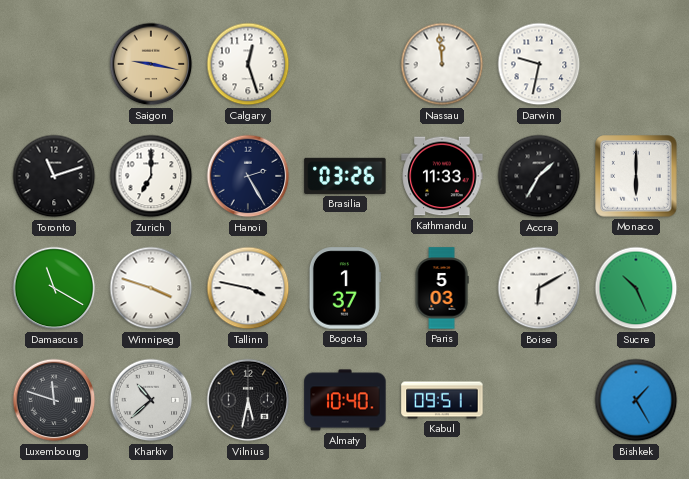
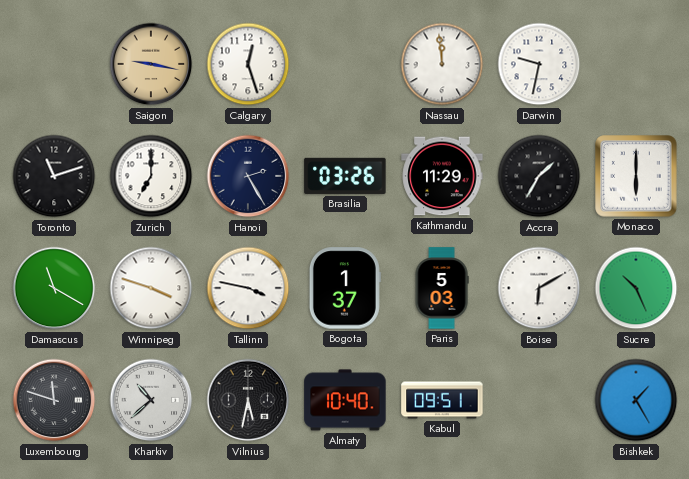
Kathmandu: 11:33 -> 11:29
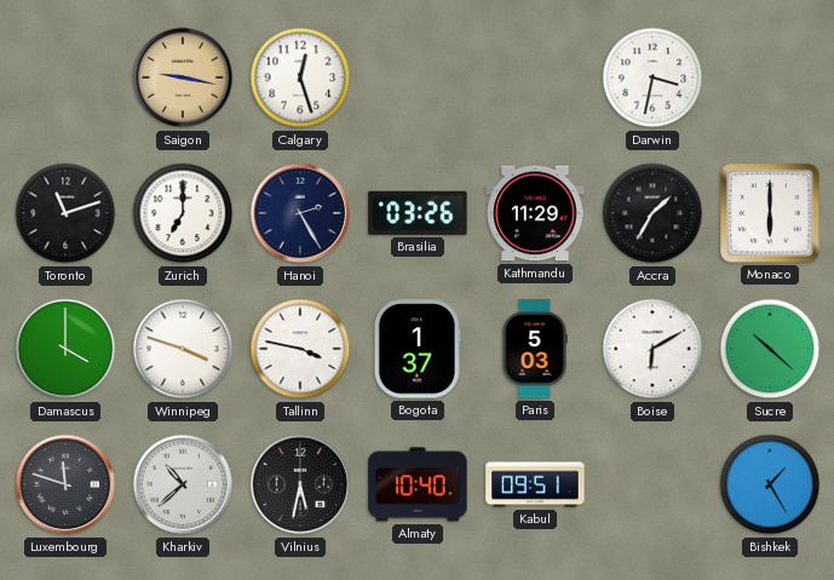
Nassau: 11:59 -> none
Darwin: 9:32 -> 3:32
Damascus: 11:20 -> 4:00
Sucre: 10:26 -> 10:22
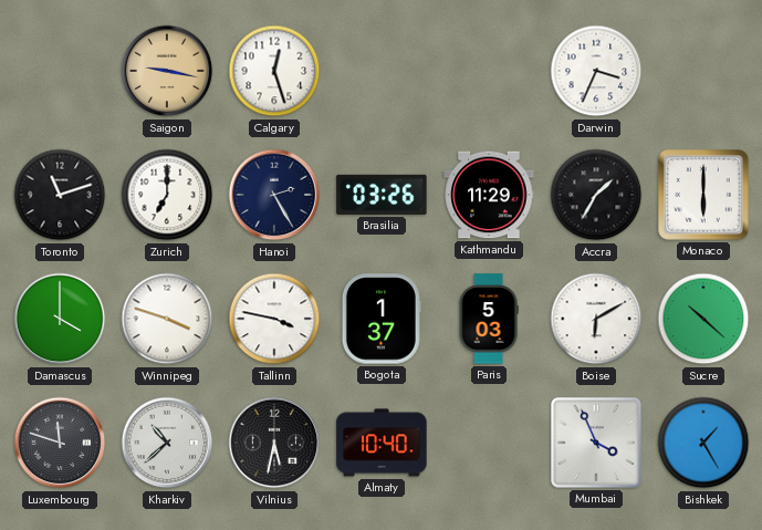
Darwin: 3:32 -> 3:34
Kabul: 09:51 -> none
Mumbai: none -> 3:56
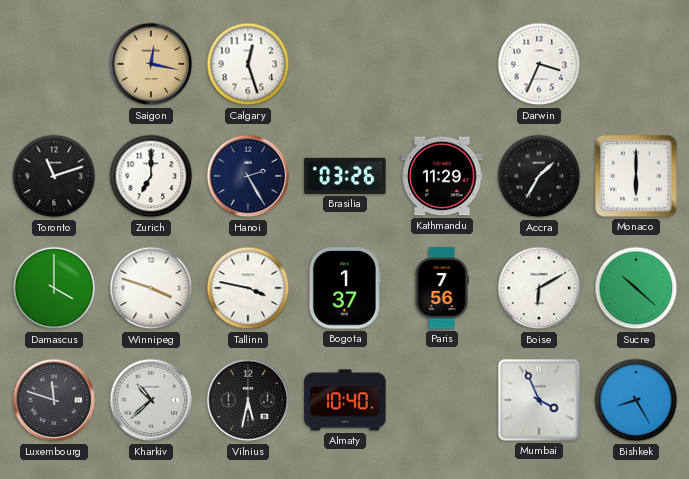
Saigon: 9:17 -> 12:17
Paris: 5:03 -> 7:56
Bishkek: 1:25 -> 8:25
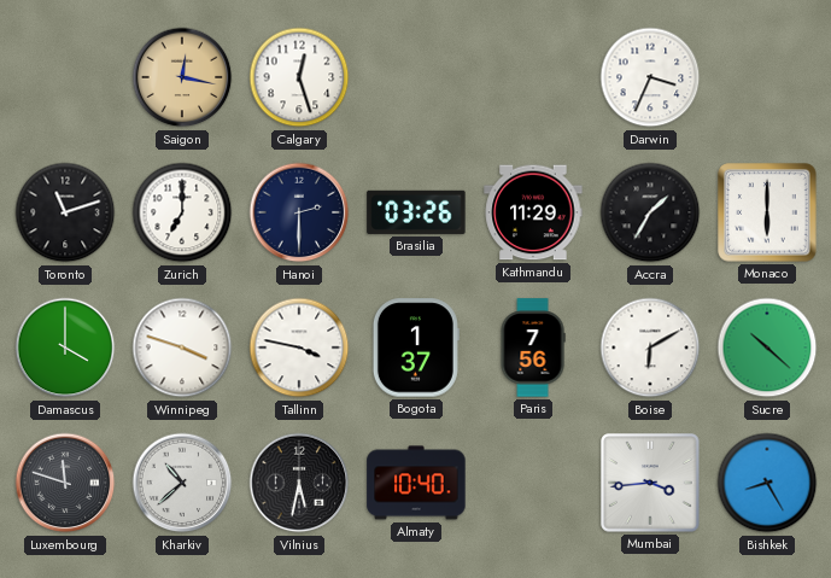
Hanoi: 2:25 -> 2:30
Mumbai: 3:56 -> 3:44
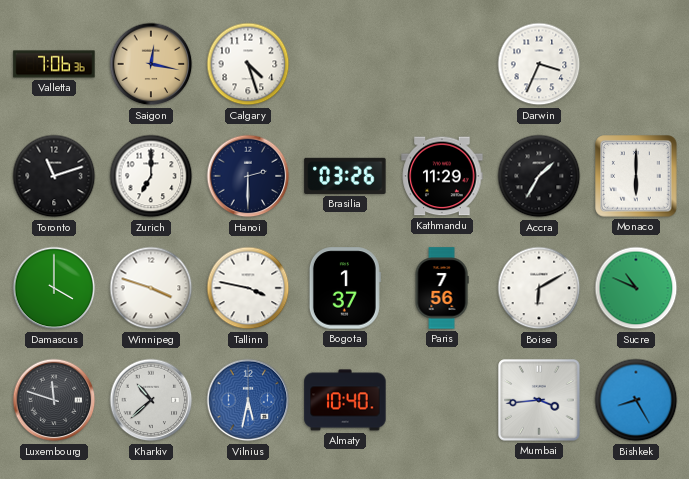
Valletta: none -> 7:06
Calgary: 12:27 -> 4:27
Sucre: 10:22 -> 10:49
Vilnius dial: black -> blue
